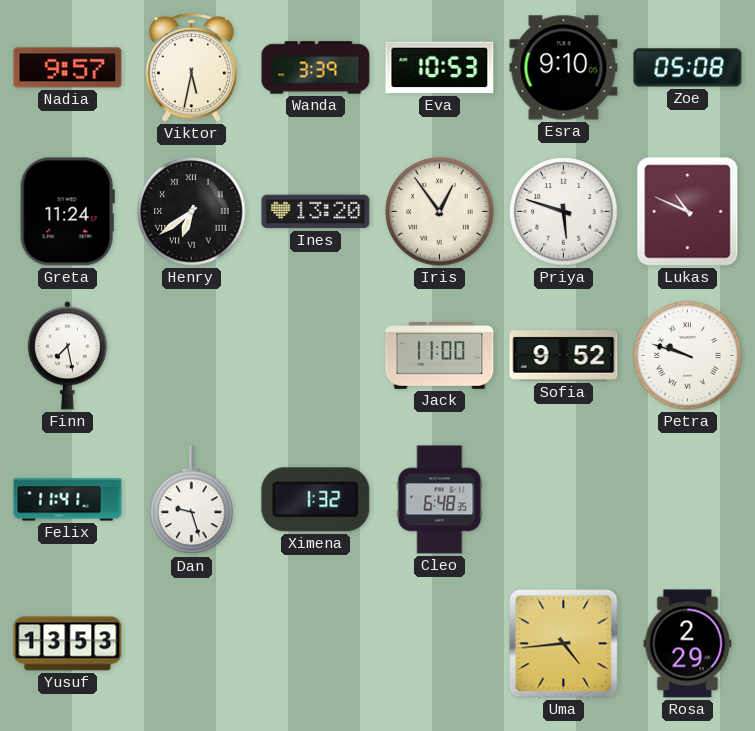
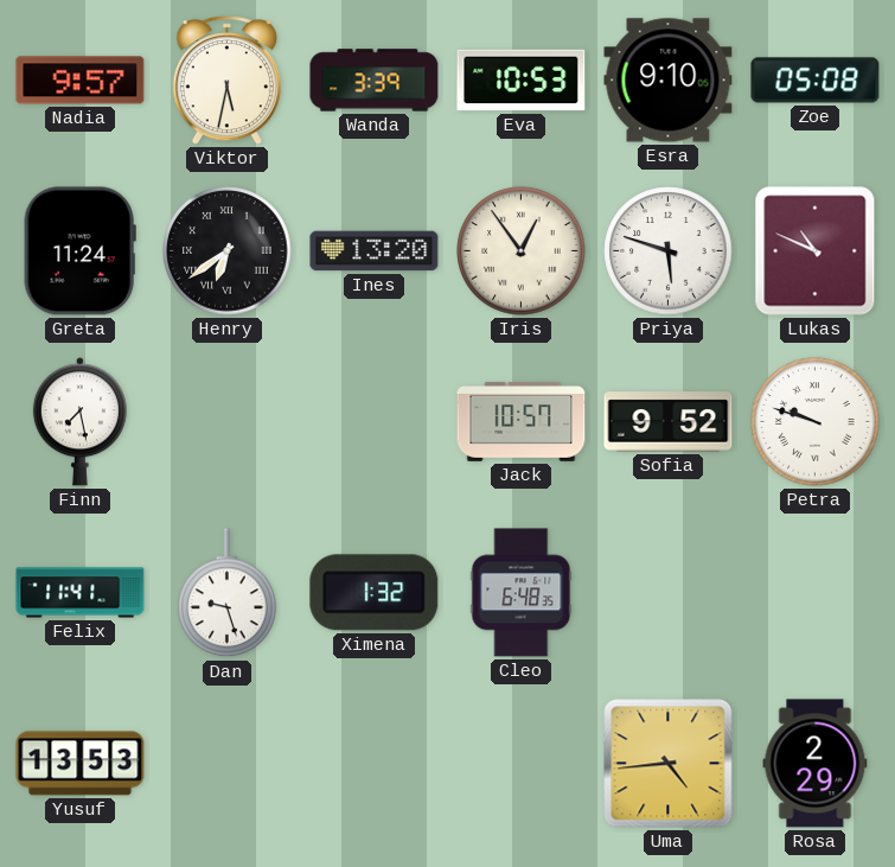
Jack: 11:00 -> 10:57
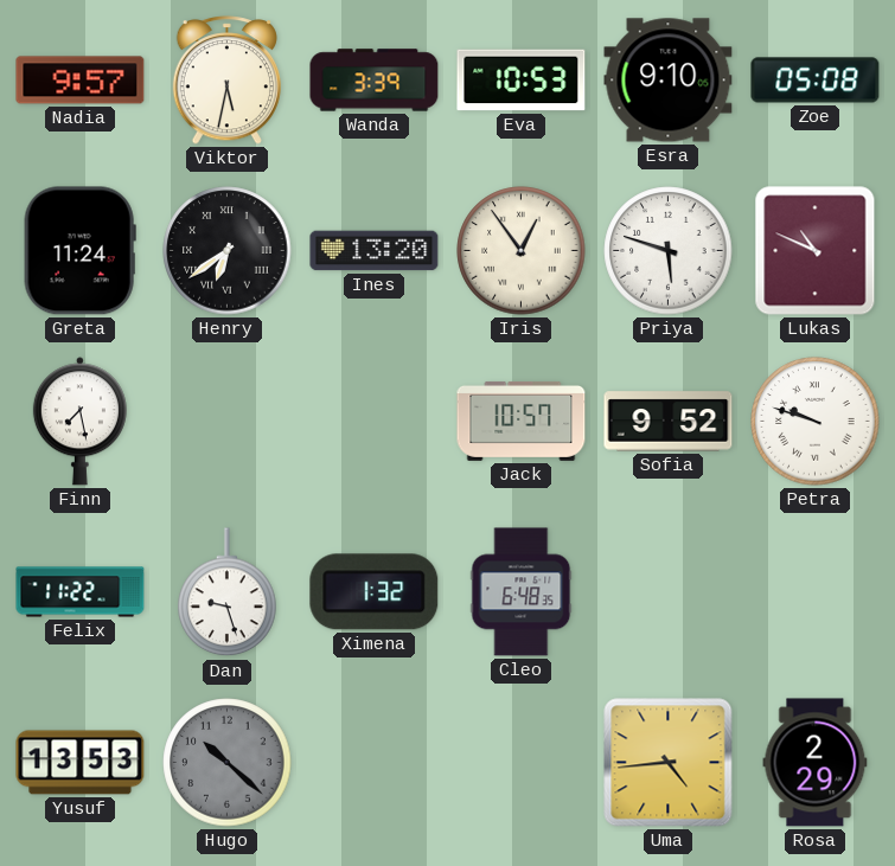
Felix: 11:41 -> 11:22
Hugo: none -> 10:22
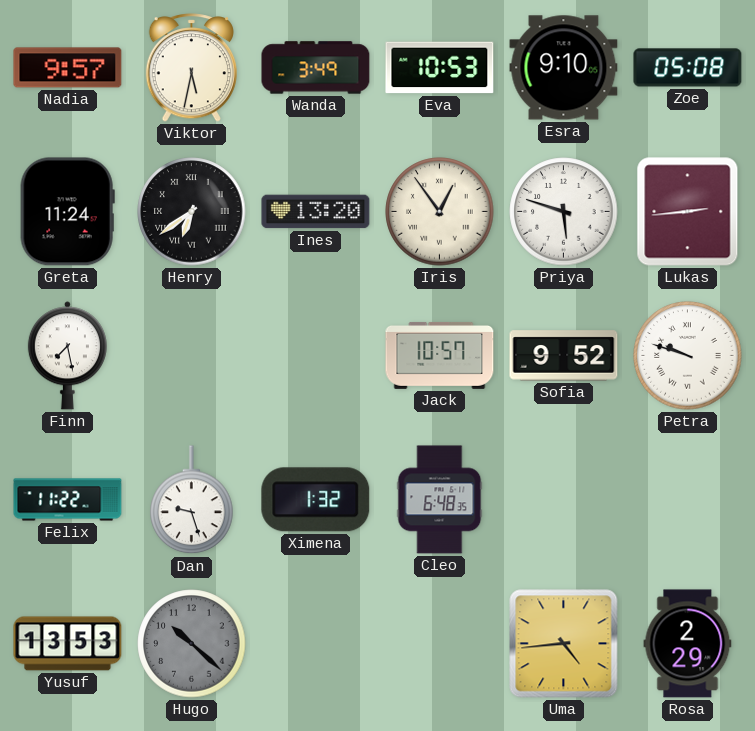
Wanda: 3:39 -> 3:49
Lukas: 10:49 -> 2:44
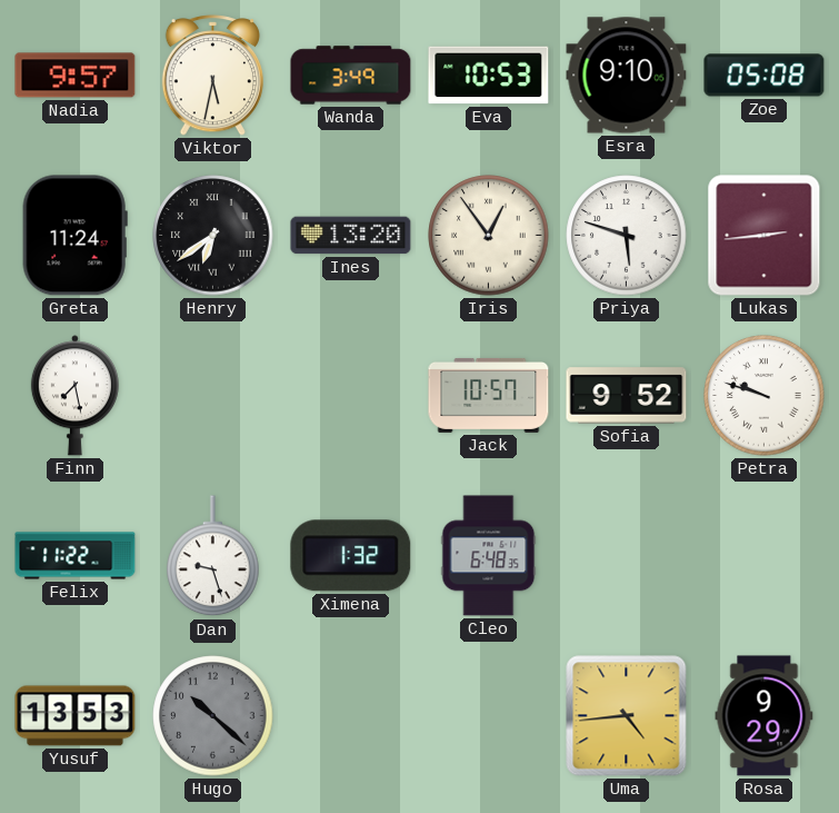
Rosa: 2:29 -> 9:29
